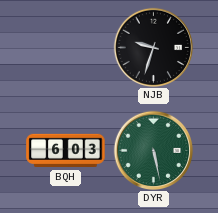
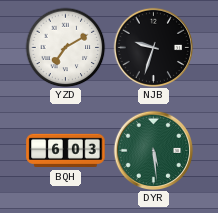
YZD: none -> 7:10
DYR: 5:28 -> 5:29
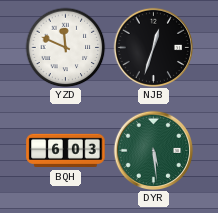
YZD: 7:10 -> 11:49
NJB: 9:33 -> 12:33
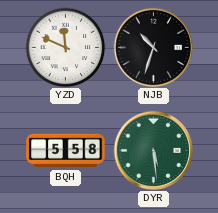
NJB: 12:33 -> 10:33
BQH: 6:03 -> 5:58
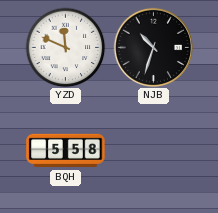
DYR: 5:29 -> none
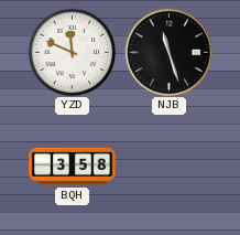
NJB: 10:33 -> 11:27
BQH: 5:58 -> 3:58
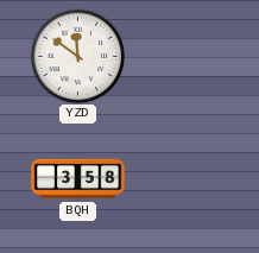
YZD: 11:49 -> 11:51
NJB: 11:27 -> none
